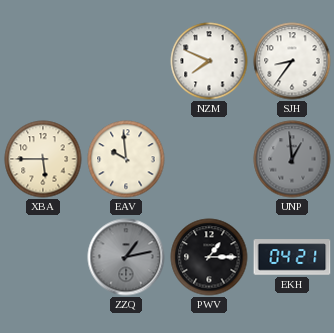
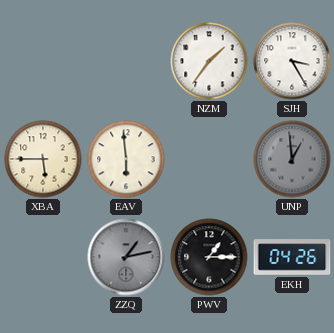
NZM: 7:49 -> 1:36
SJH: 8:36 -> 3:25
EAV: 9:59 -> 5:59
EKH: 04:21 -> 04:26
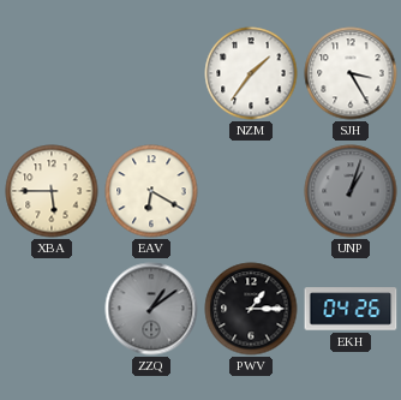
EAV: 5:59 -> 6:20
UNP: 12:59 -> 1:03
ZZQ: 1:13 -> 1:09
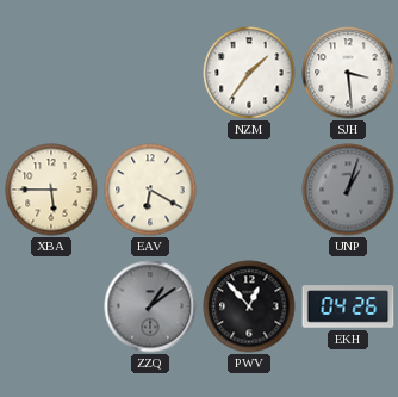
SJH: 3:25 -> 3:29
PWV: 1:15 -> 12:53
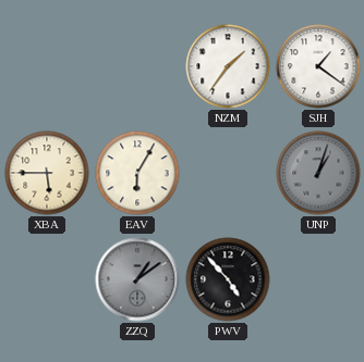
SJH: 3:29 -> 1:21
EAV: 6:20 -> 6:05
PWV: 12:53 -> 4:53
EKH: 04:26 -> none
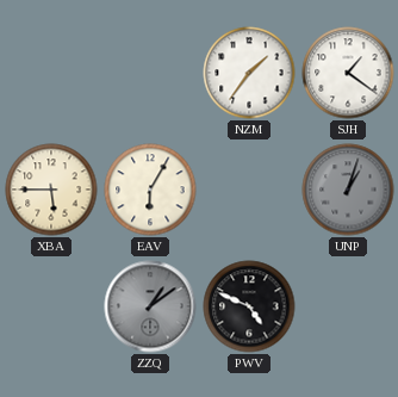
PWV: 4:53 -> 4:49
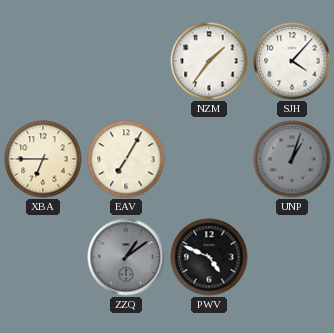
SJH: 1:21 -> 4:07
XBA: 5:45 -> 6:45
EAV: 6:05 -> 7:05
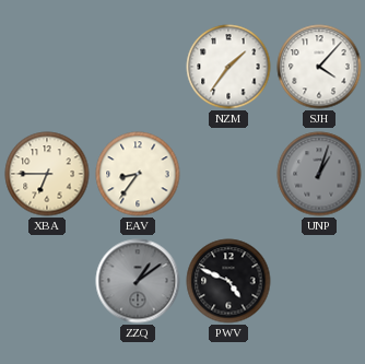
EAV: 7:05 -> 8:36
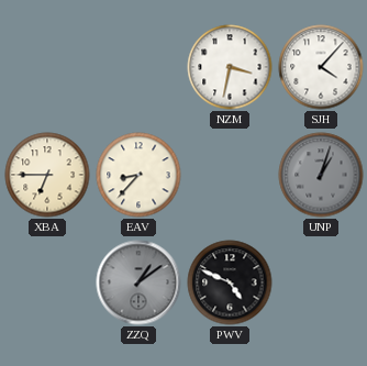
NZM: 1:36 -> 3:32
EAV: 8:36 -> 8:37
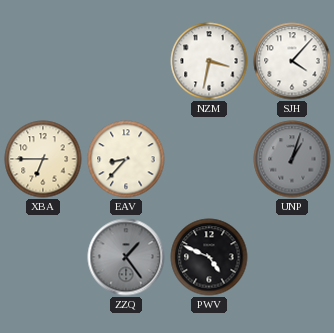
ZZQ: 1:09 -> 1:24
